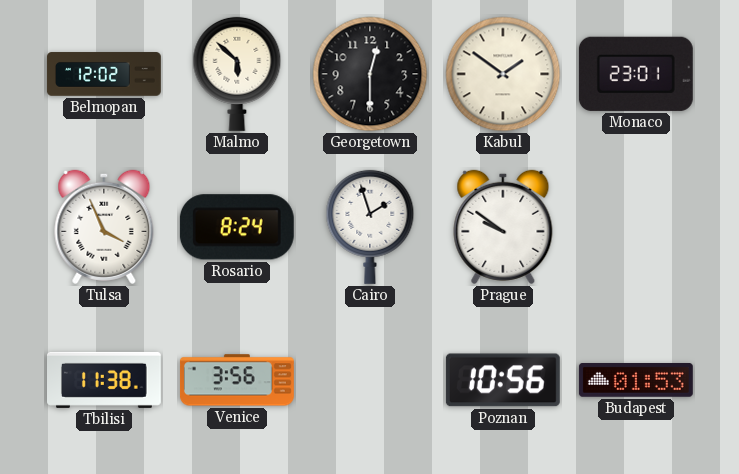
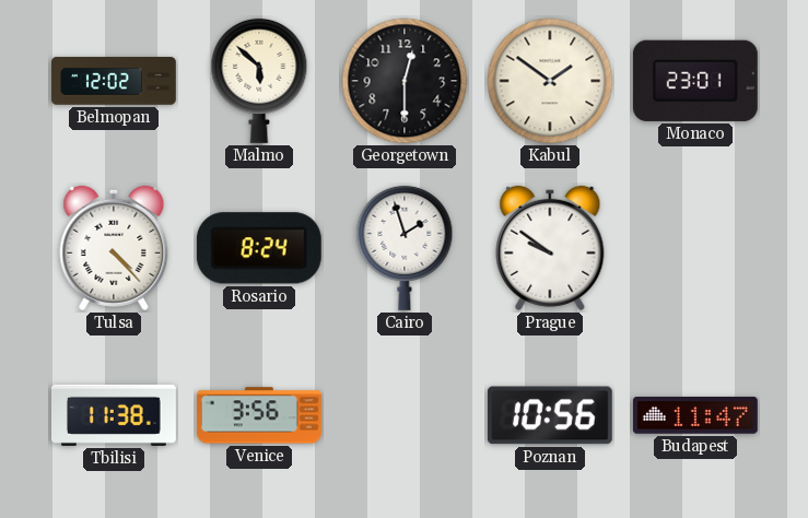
Tulsa: 3:56 -> 4:23
Budapest: 01:53 -> 11:47
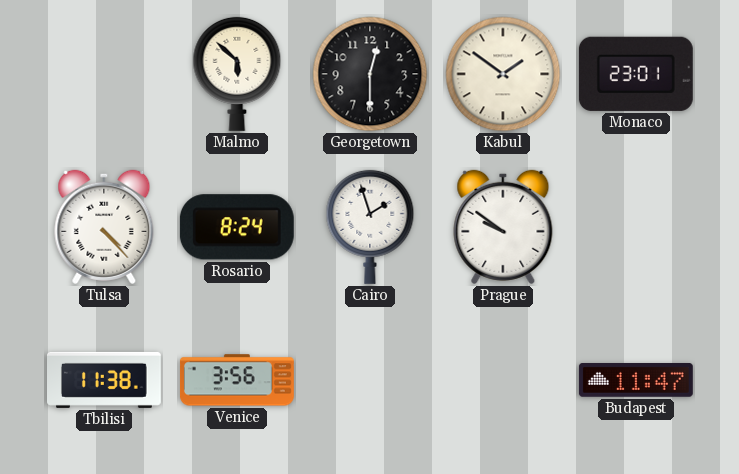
Belmopan: 12:02 -> none
Poznan: 10:56 -> none
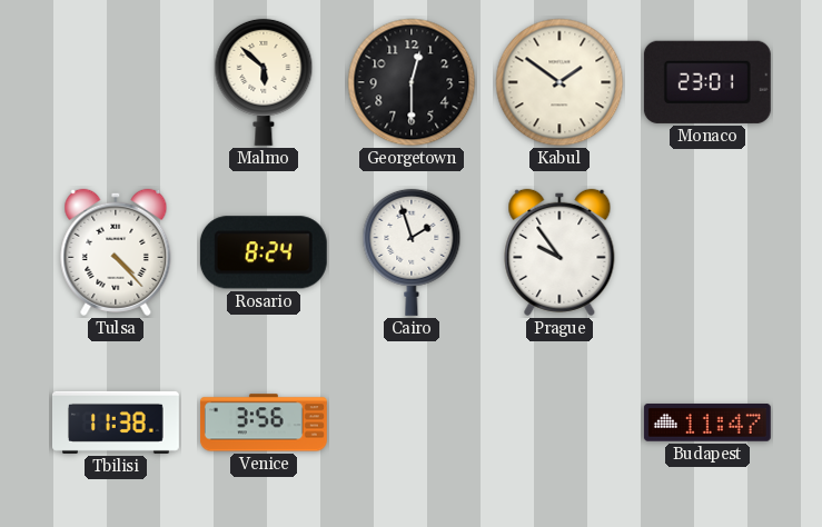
Prague: 9:51 -> 9:54
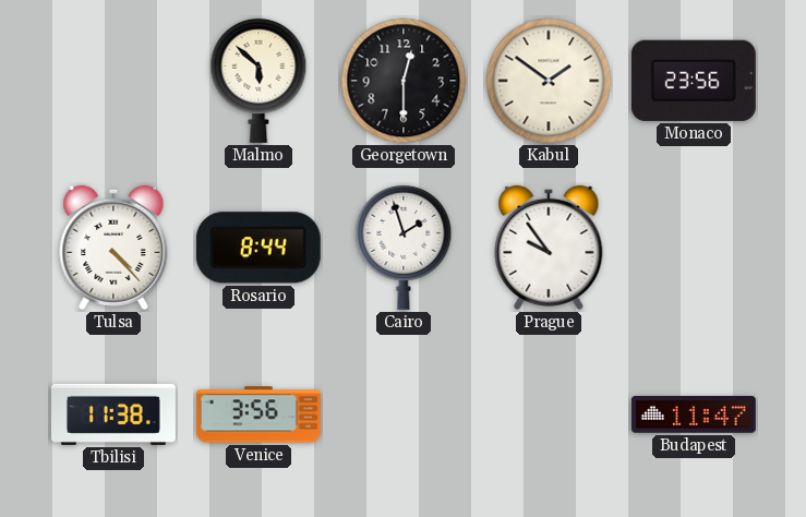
Monaco: 23:01 -> 23:56
Rosario: 8:24 -> 8:44
